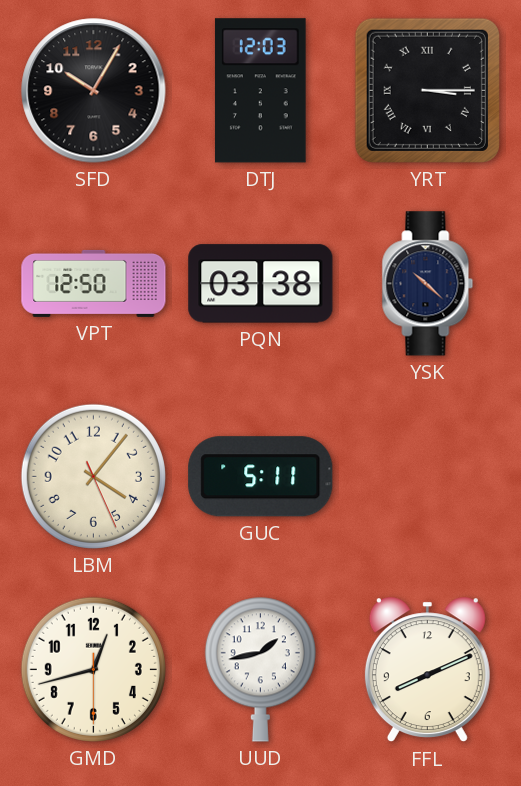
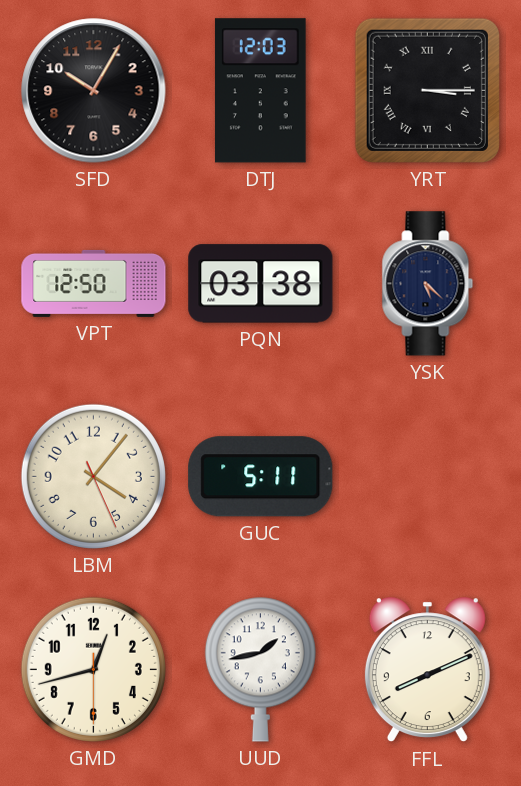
YSK: 10:22 -> 5:22
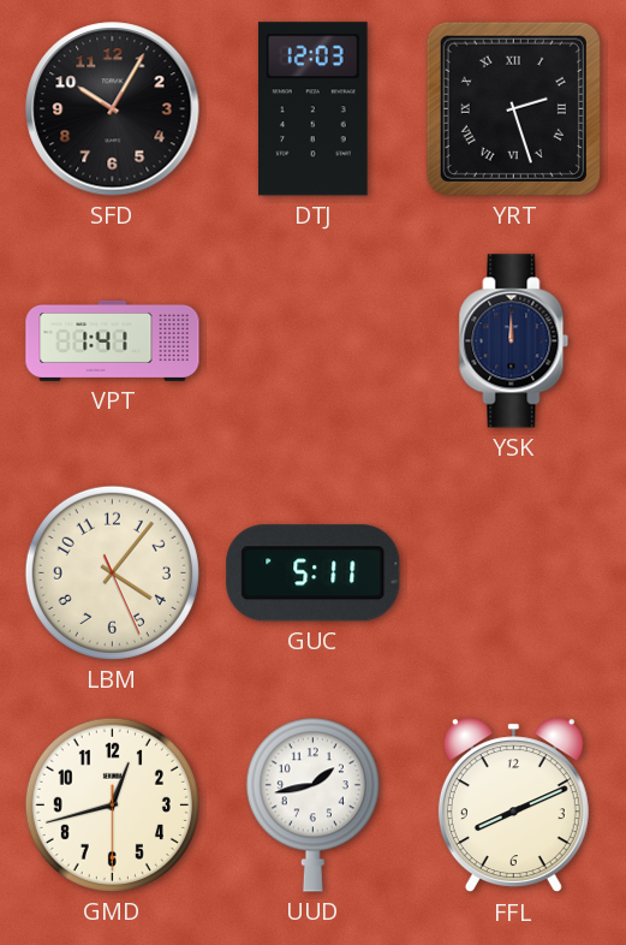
YRT: 3:15 -> 2:27
VPT: 12:50 -> 1:41
PQN: 03:38 -> none
YSK: 5:22 -> 12:00
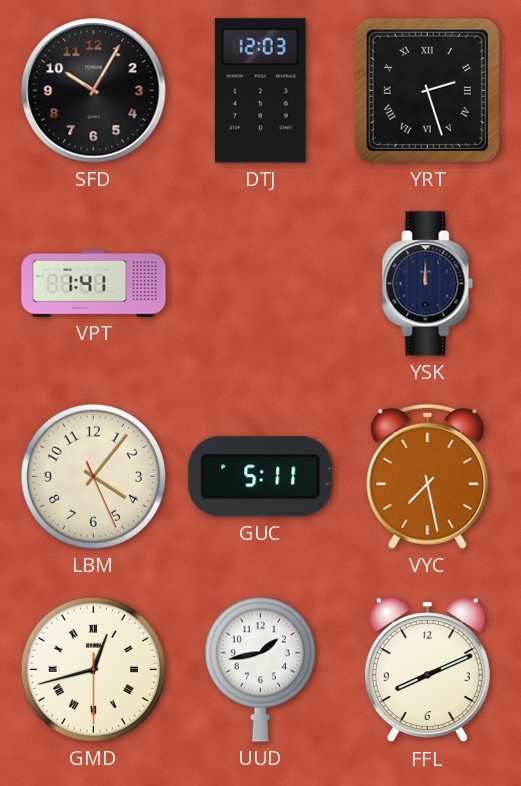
VYC: none -> 7:28
GMD numerals: Arabic -> Roman
